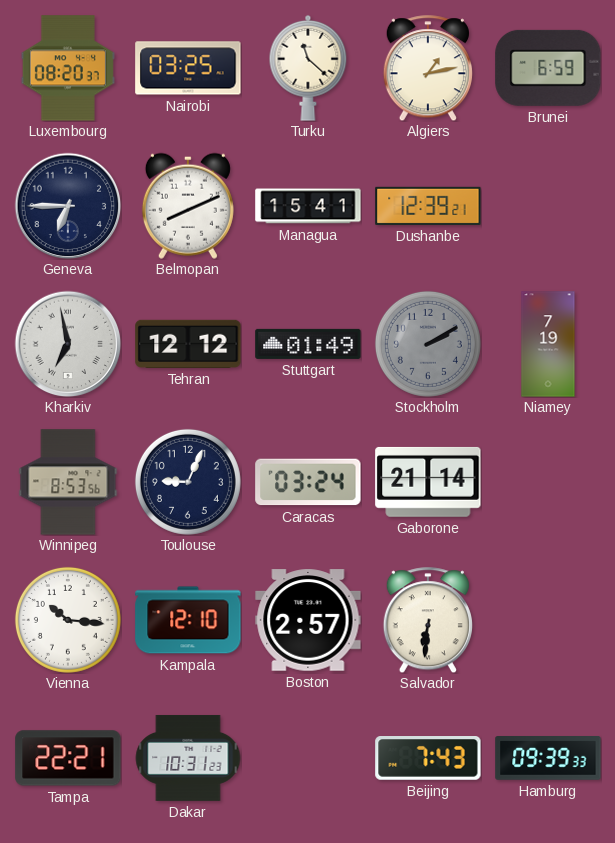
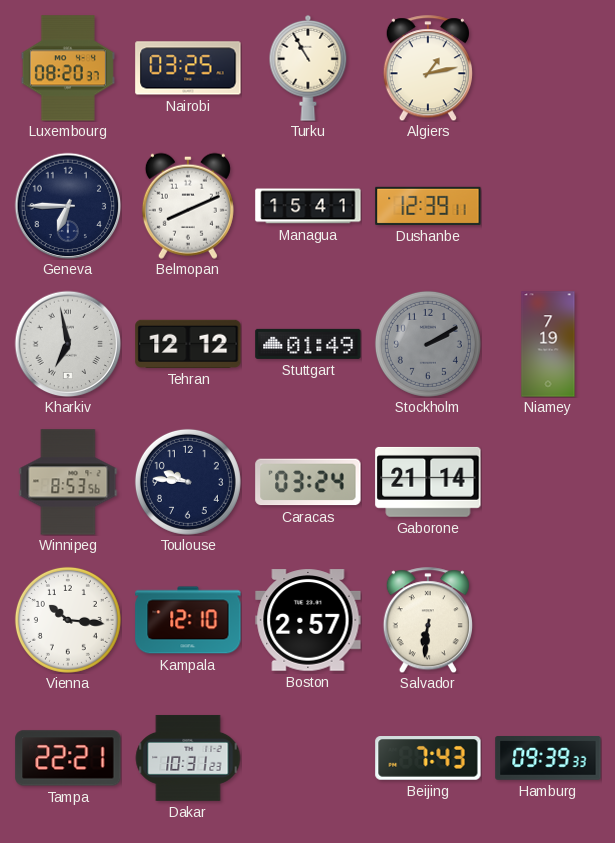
Turku: 11:22 -> 10:55
Brunei: 6:59 -> none
Dushanbe: 12:39:21 -> 12:39:11
Toulouse: 9:04 -> 9:46
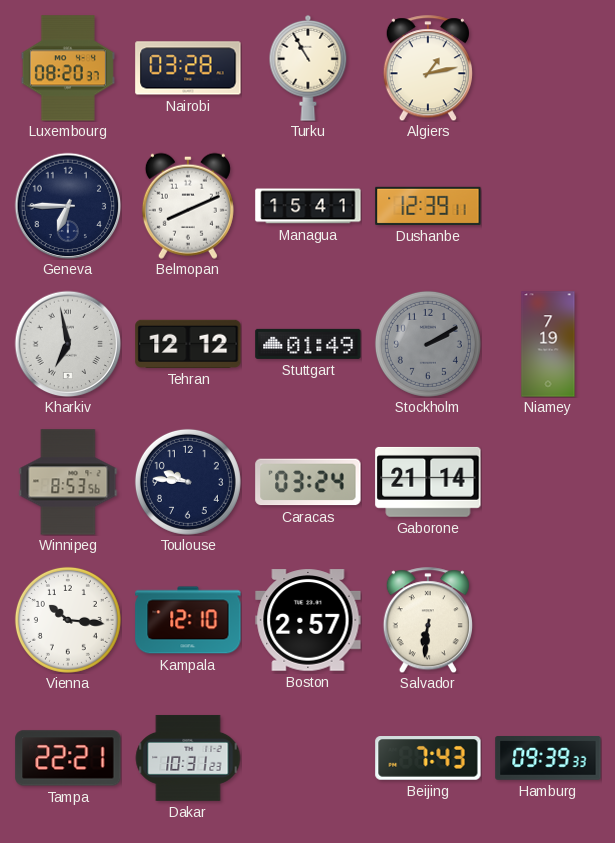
Nairobi: 03:25 -> 03:28
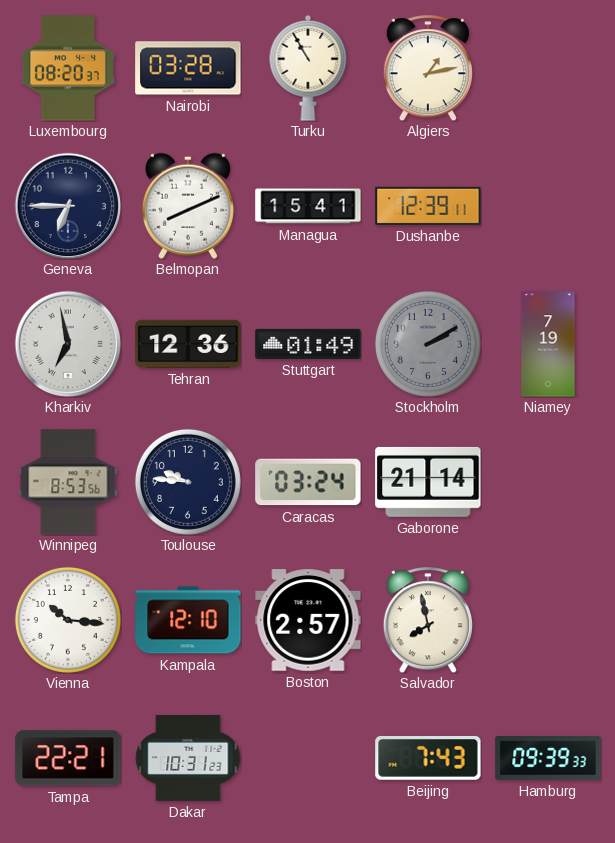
Tehran: 12:12 -> 12:36
Salvador: 6:31 -> 7:58
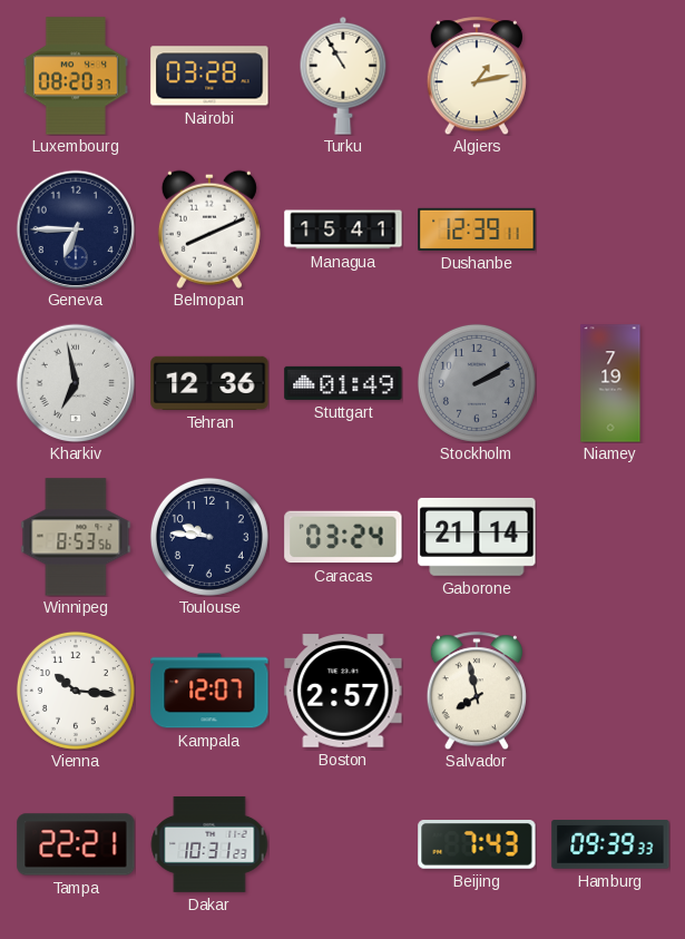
Kampala: 12:10 -> 12:07
